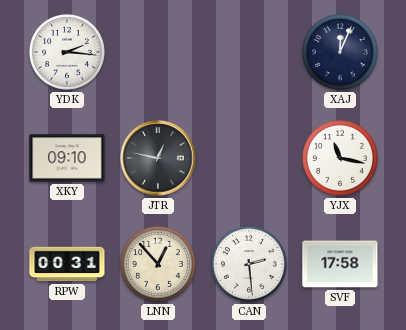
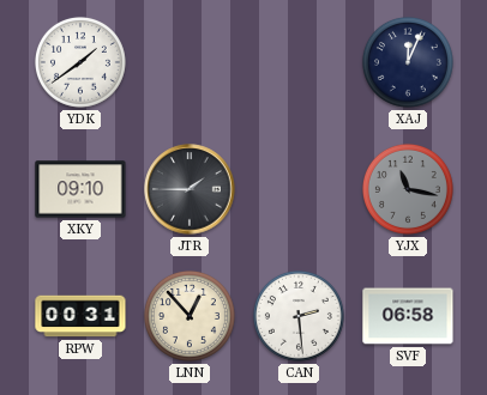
YDK: 2:16 -> 1:39
JTR: 12:47 -> 1:45
YJX dial: white -> grey
SVF: 17:58 -> 06:58
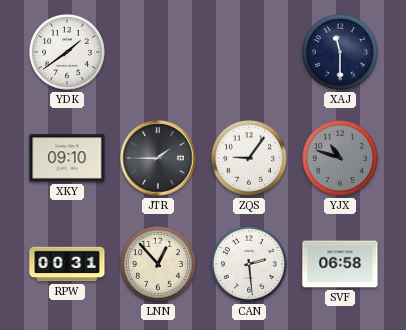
XAJ: 12:04 -> 11:30
ZQS: none -> 9:06
YJX: 11:17 -> 10:48
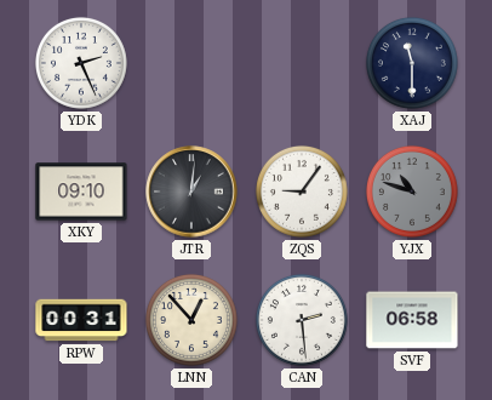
YDK: 1:39 -> 2:26
JTR: 1:45 -> 1:01
